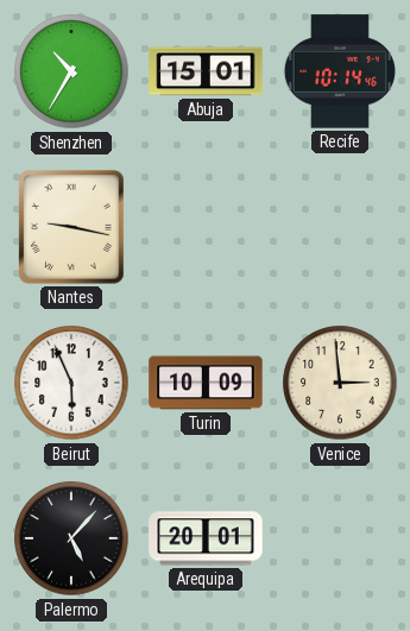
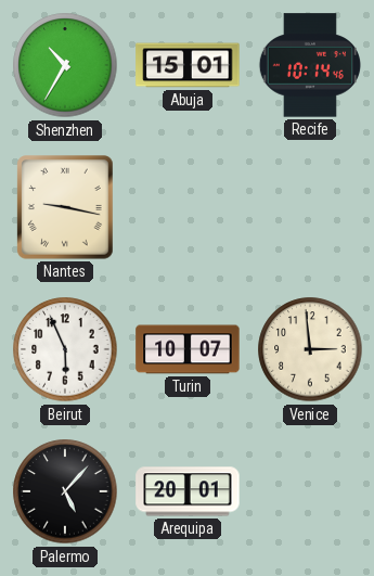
Turin: 10:09 -> 10:07
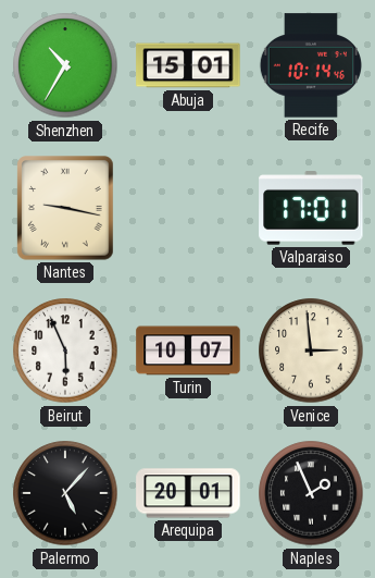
Valparaiso: none -> 17:01
Naples: none -> 1:56
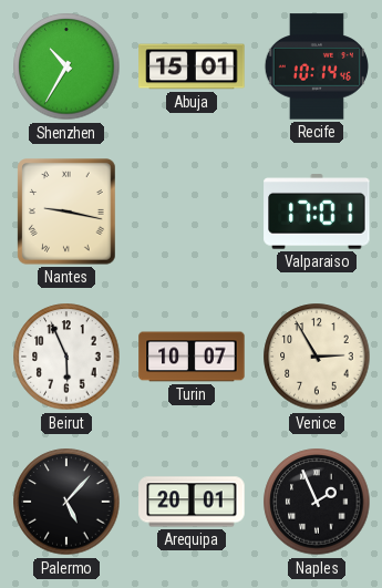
Venice: 2:59 -> 2:55
